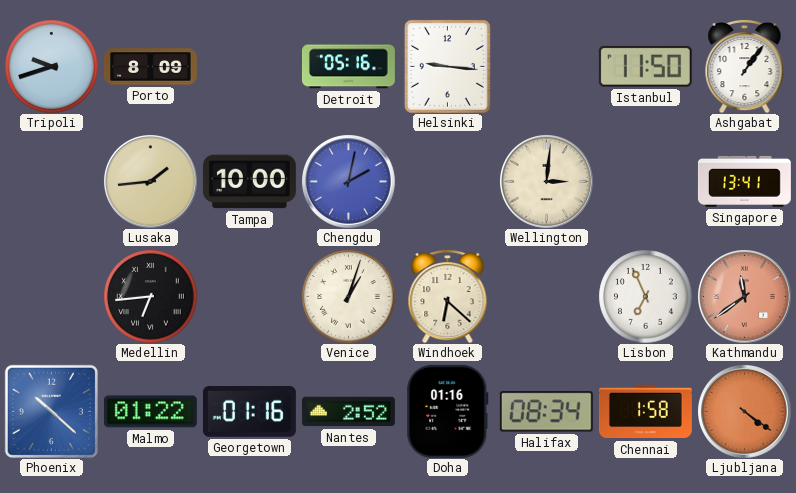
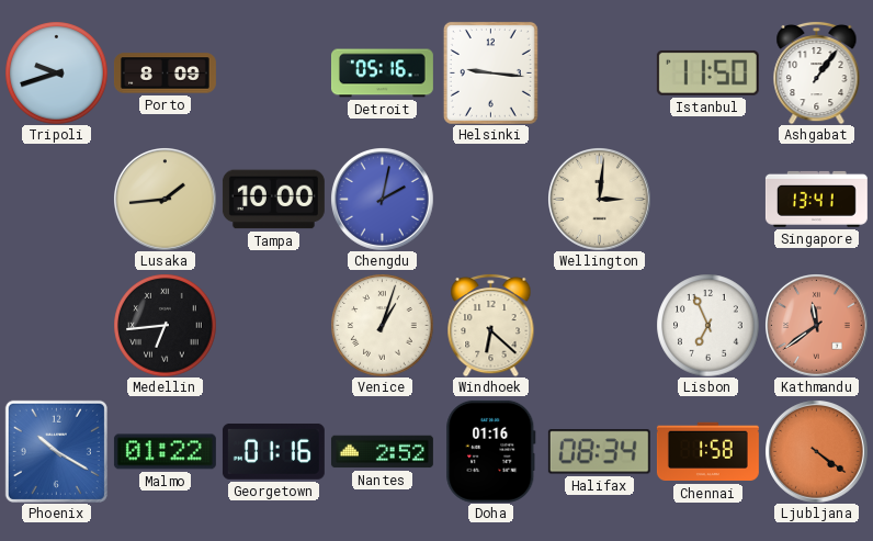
Phoenix: 10:22 -> 10:20
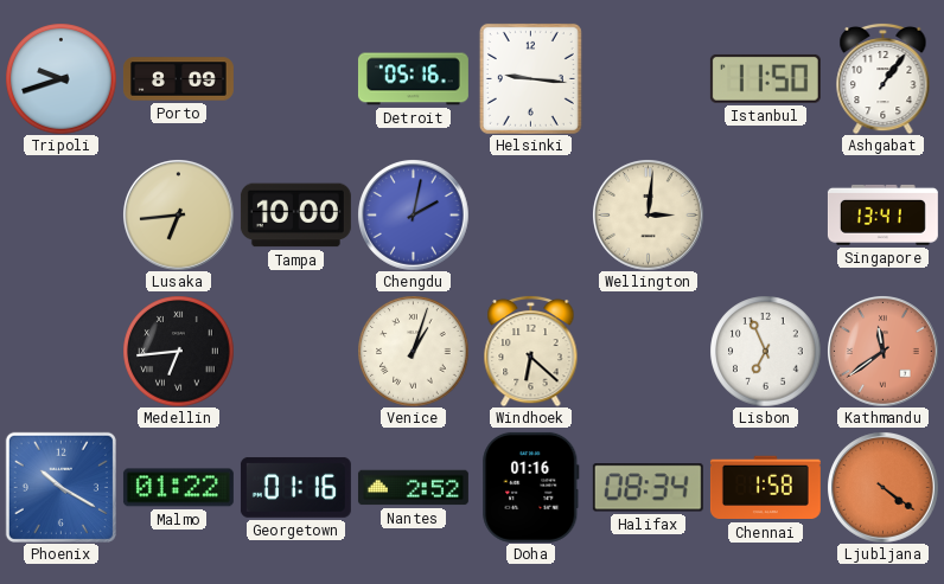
Lusaka: 1:44 -> 6:44
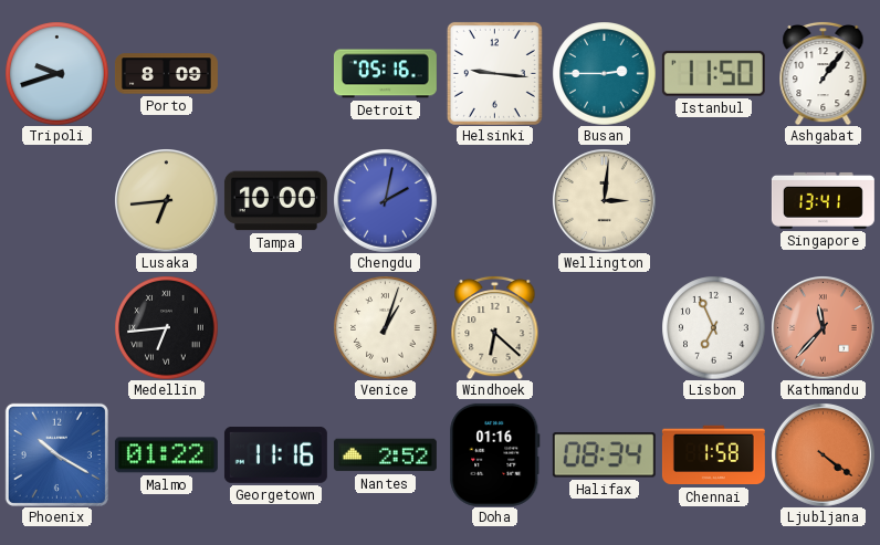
Busan: none -> 2:45
Kathmandu: 11:39 -> 11:37
Georgetown: 01:16 -> 11:16
